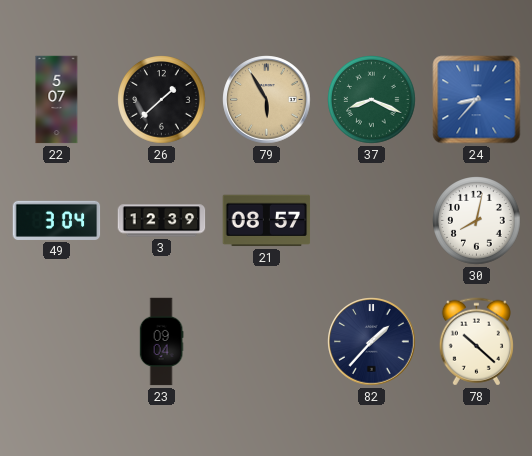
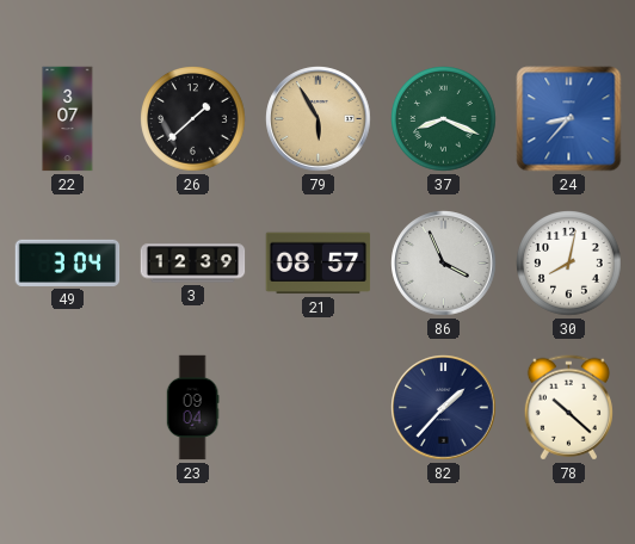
22: 5:07 -> 3:07
86: none -> 3:56
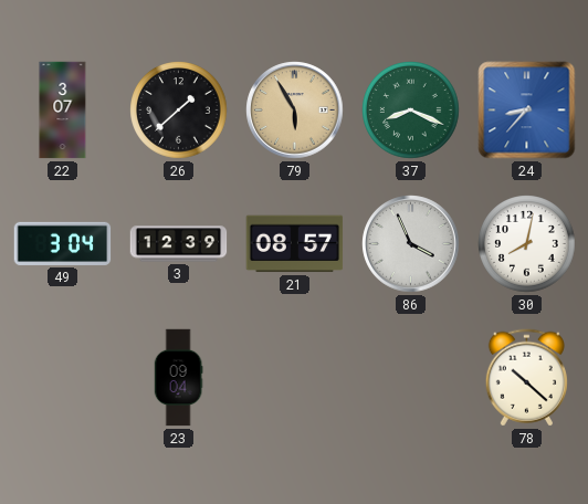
82: 1:37 -> none
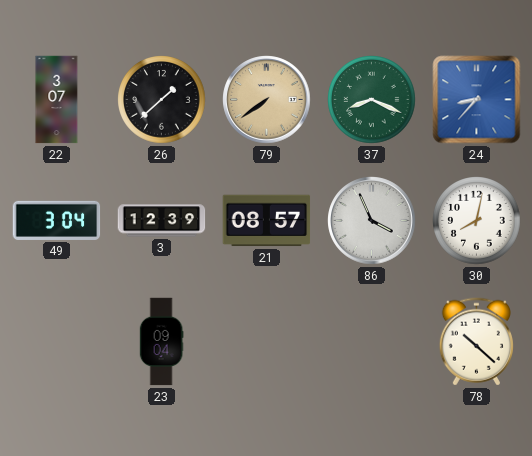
79: 5:55 -> 7:39
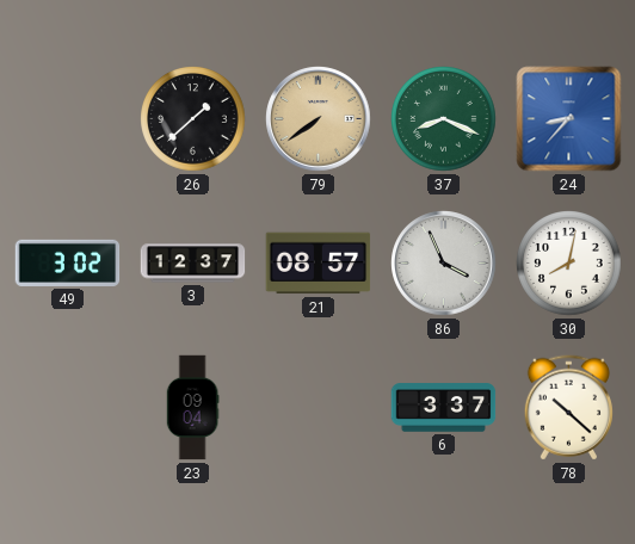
22: 3:07 -> none
49: 3:04 -> 3:02
3: 12:39 -> 12:37
6: none -> 3:37
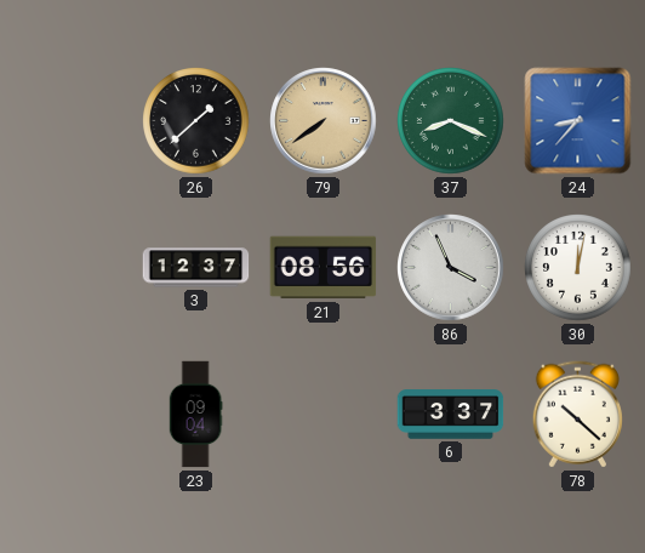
49: 3:02 -> none
21: 08:57 -> 08:56
30: 8:02 -> 12:02
